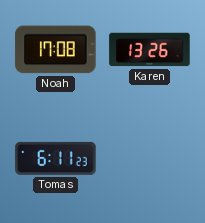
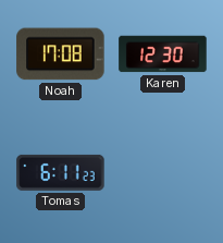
Karen: 13:26 -> 12:30
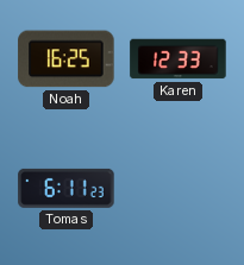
Noah: 17:08 -> 16:25
Karen: 12:30 -> 12:33
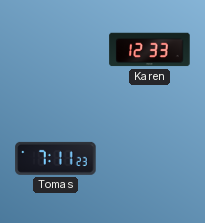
Noah: 16:25 -> none
Tomas: 6:11 -> 7:11
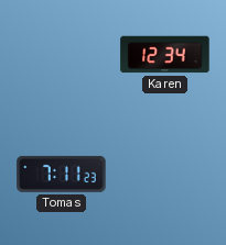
Karen: 12:33 -> 12:34
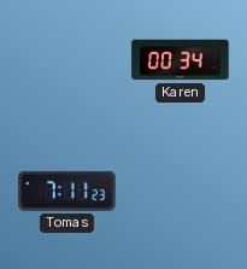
Karen: 12:34 -> 00:34
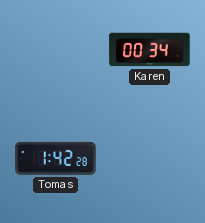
Tomas: 7:11 -> 1:42
